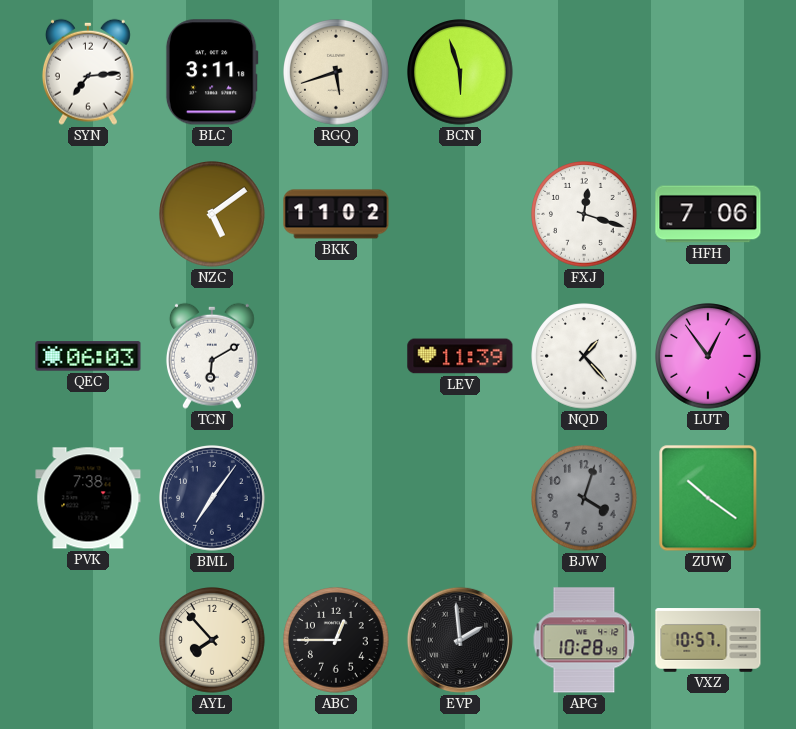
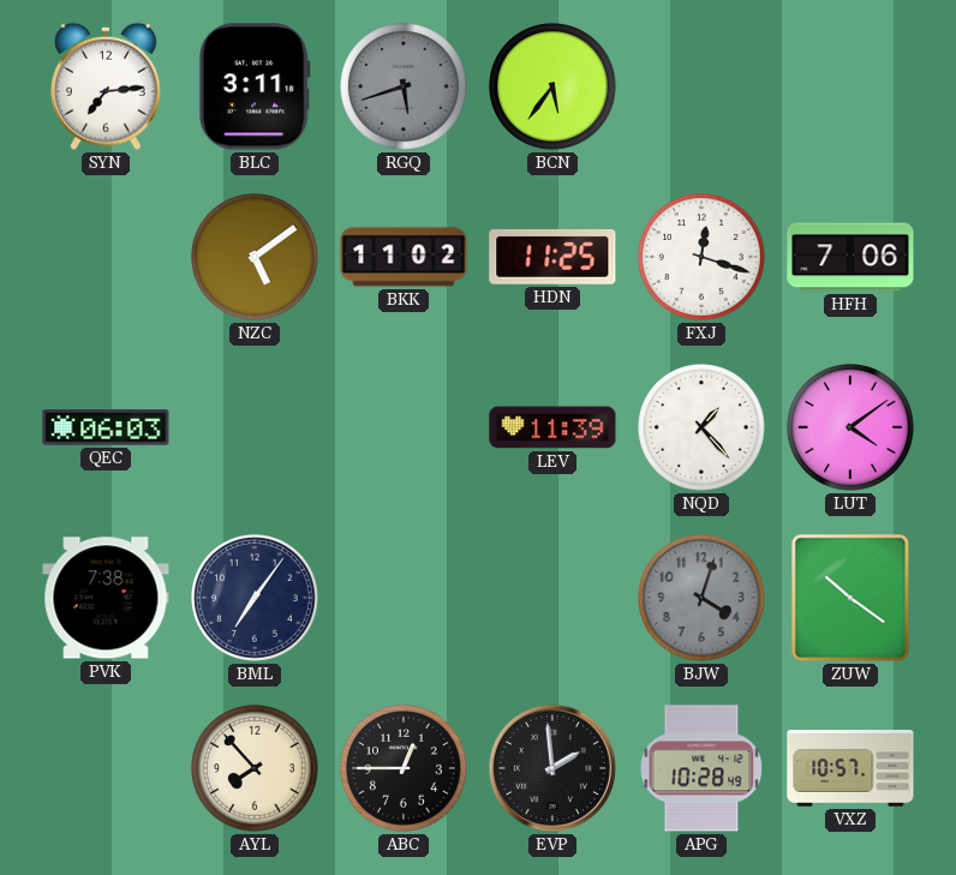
RGQ dial: cream -> grey
BCN: 5:57 -> 5:36
HDN: none -> 11:25
TCN: 6:10 -> none
LUT: 12:54 -> 4:09
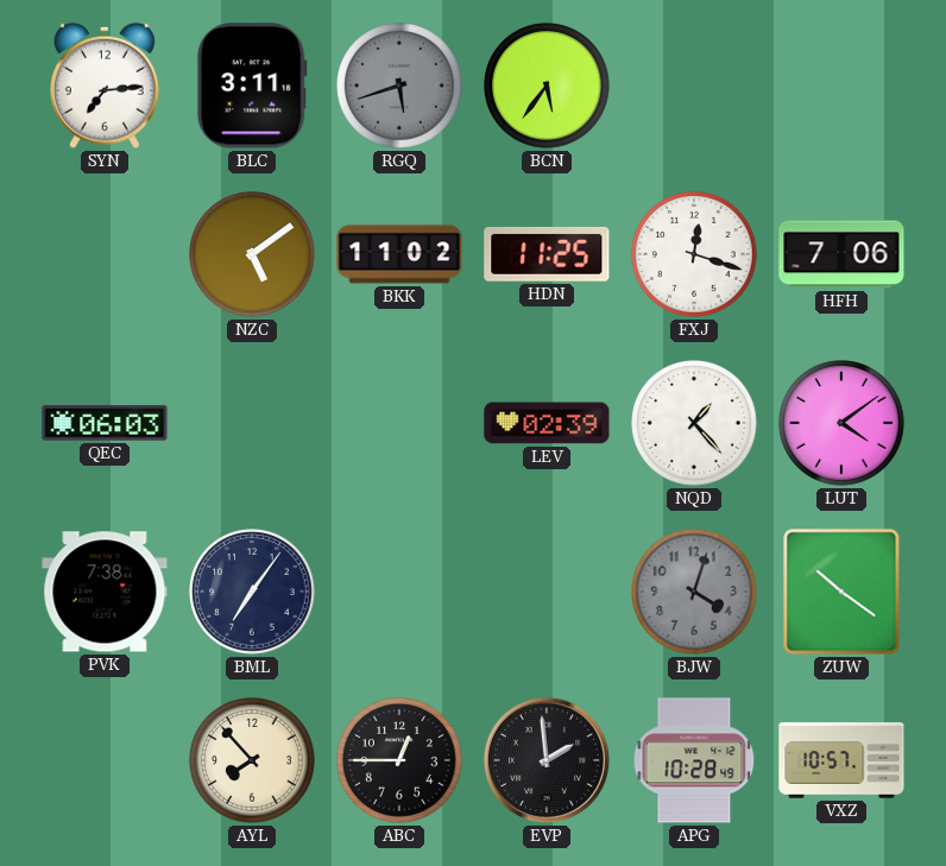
LEV: 11:39 -> 02:39
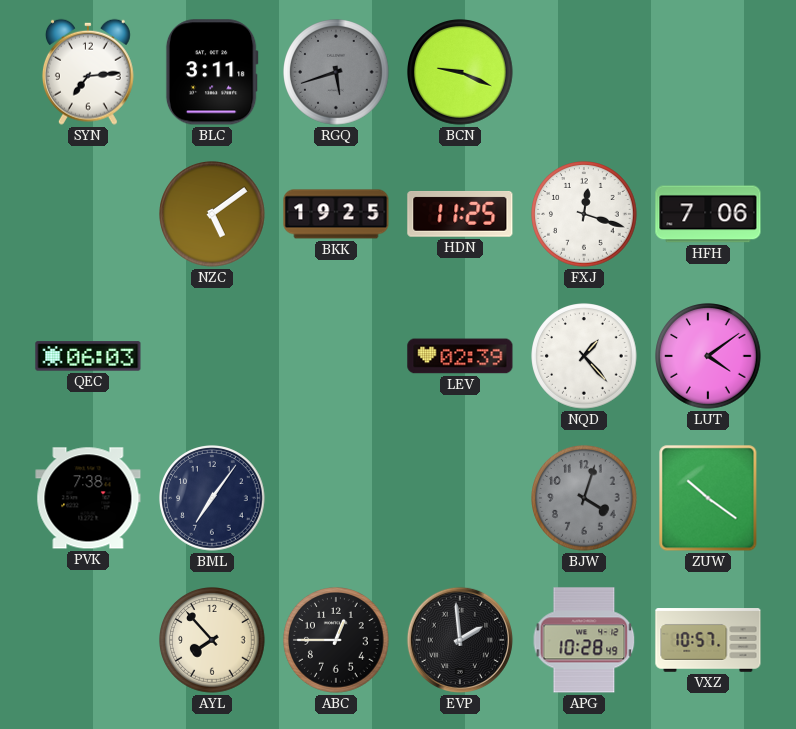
BCN: 5:36 -> 9:19
BKK: 11:02 -> 19:25
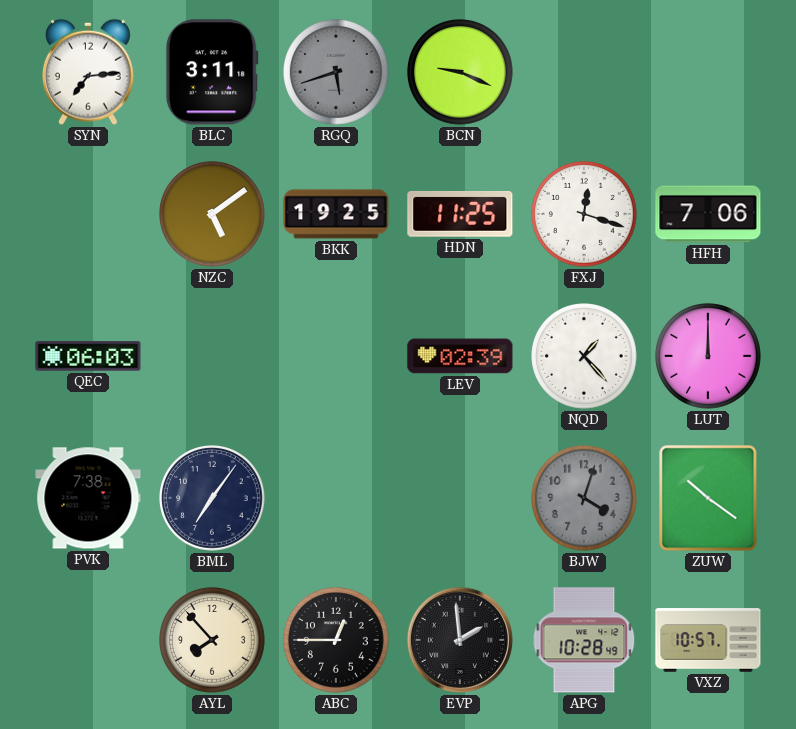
LUT: 4:09 -> 12:00
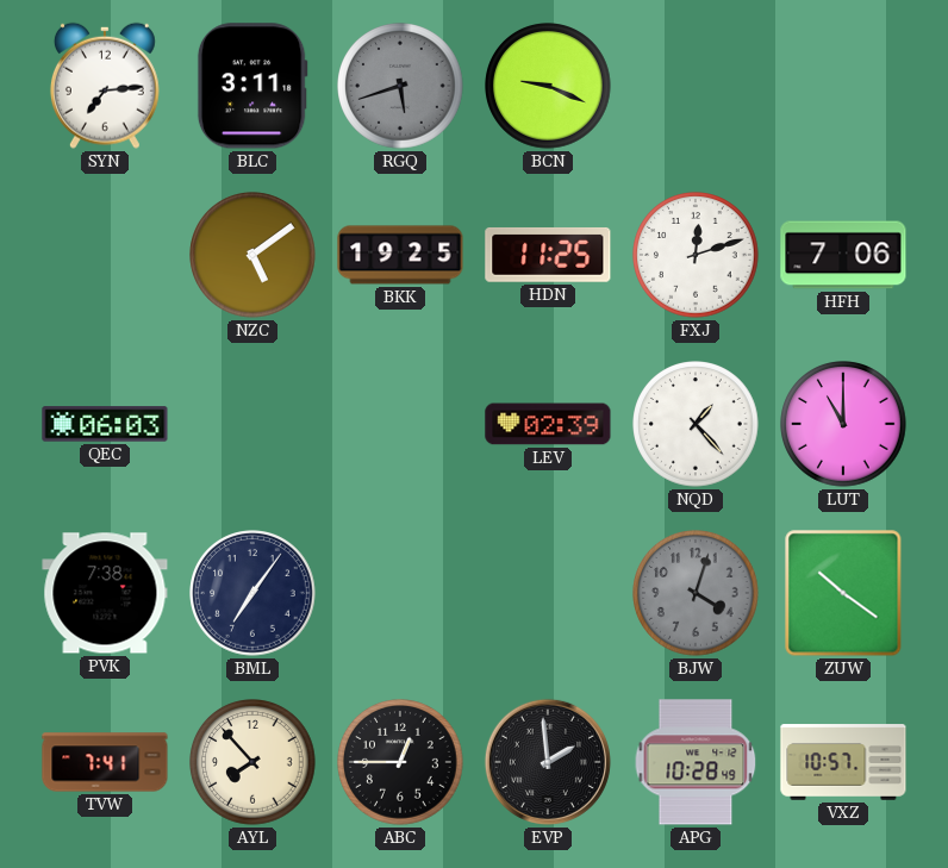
FXJ: 12:18 -> 12:12
LUT: 12:00 -> 11:00
TVW: none -> 7:41
